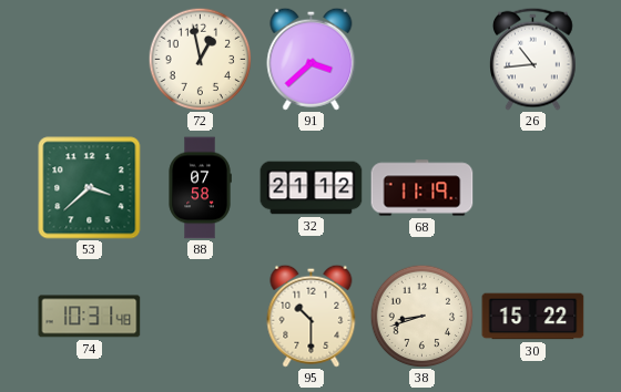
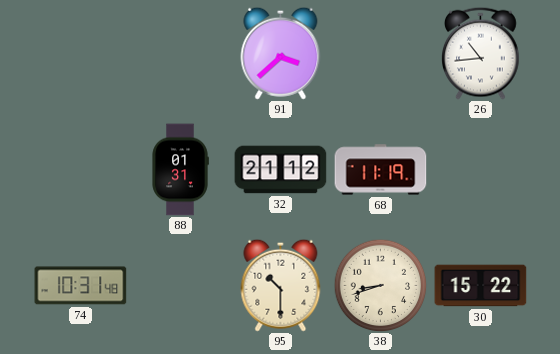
72: 12:58 -> none
53: 3:38 -> none
88: 07:58 -> 01:31
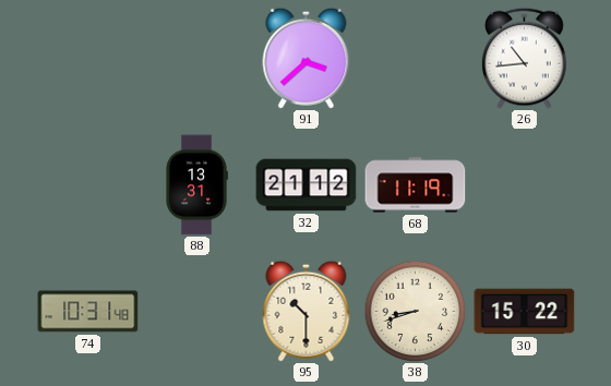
88: 01:31 -> 13:31
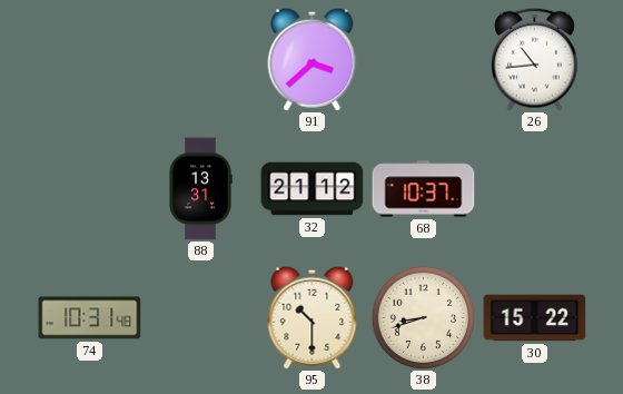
68: 11:19 -> 10:37
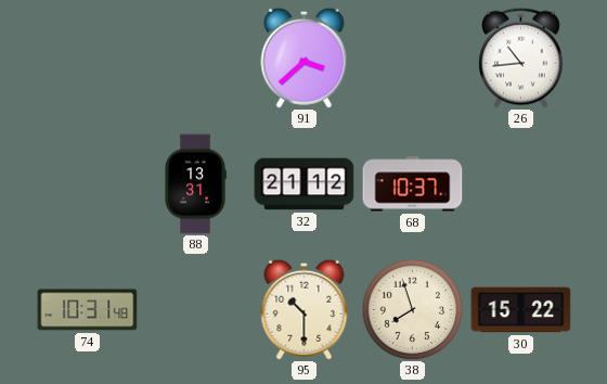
38: 8:42 -> 7:57
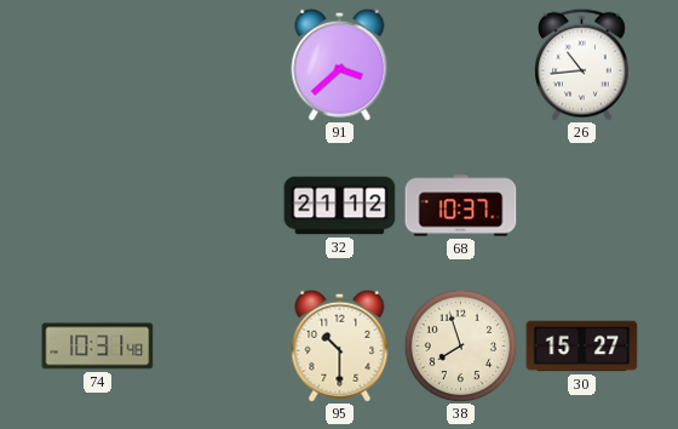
88: 13:31 -> none
30: 15:22 -> 15:27
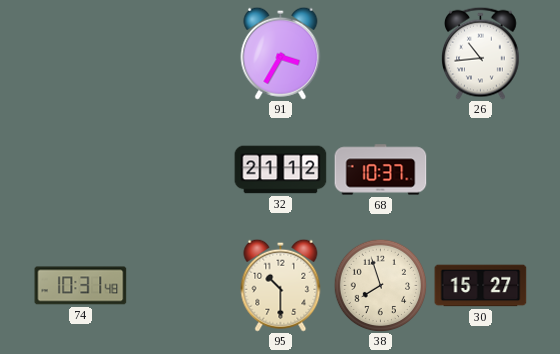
91: 3:38 -> 3:35
